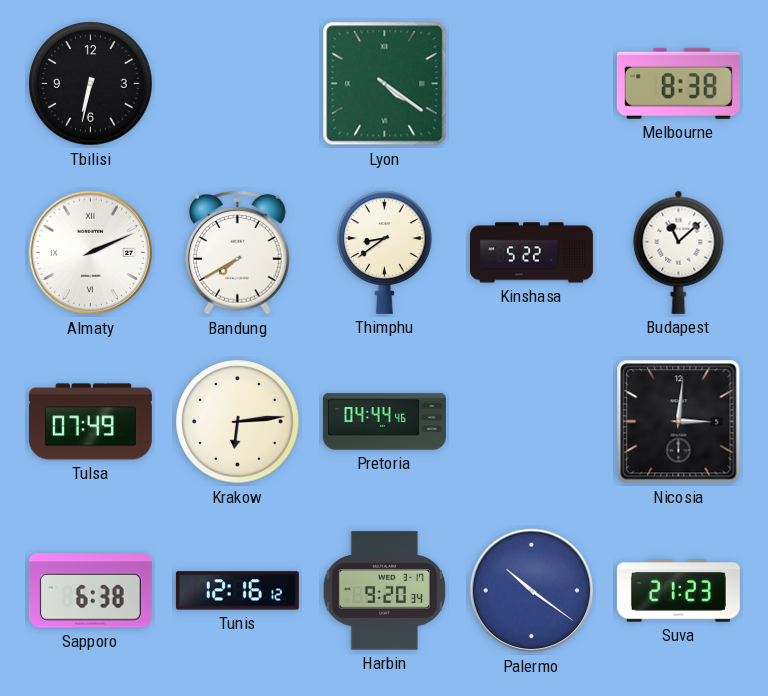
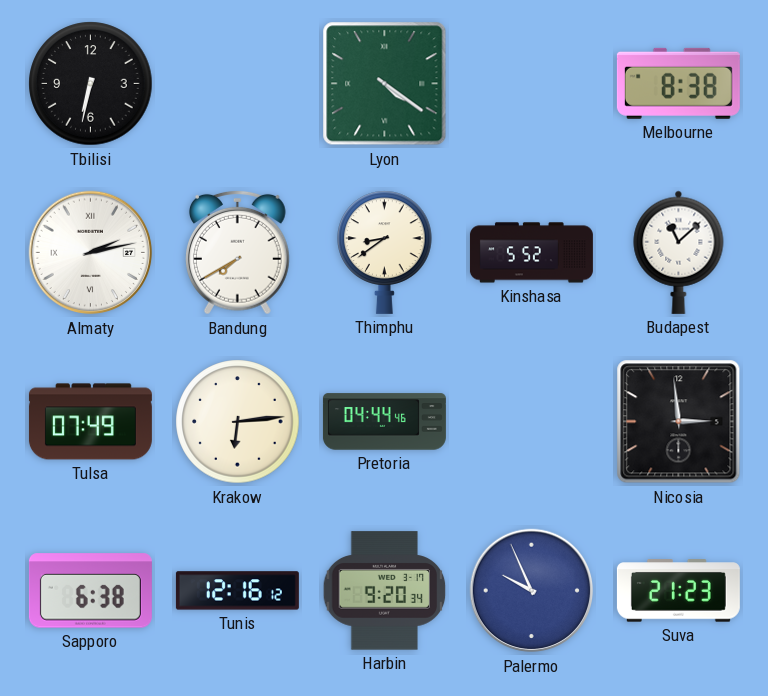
Almaty: 2:11 -> 2:13
Kinshasa: 5:22 -> 5:52
Nicosia: 3:01 -> 2:59
Palermo: 10:21 -> 9:56
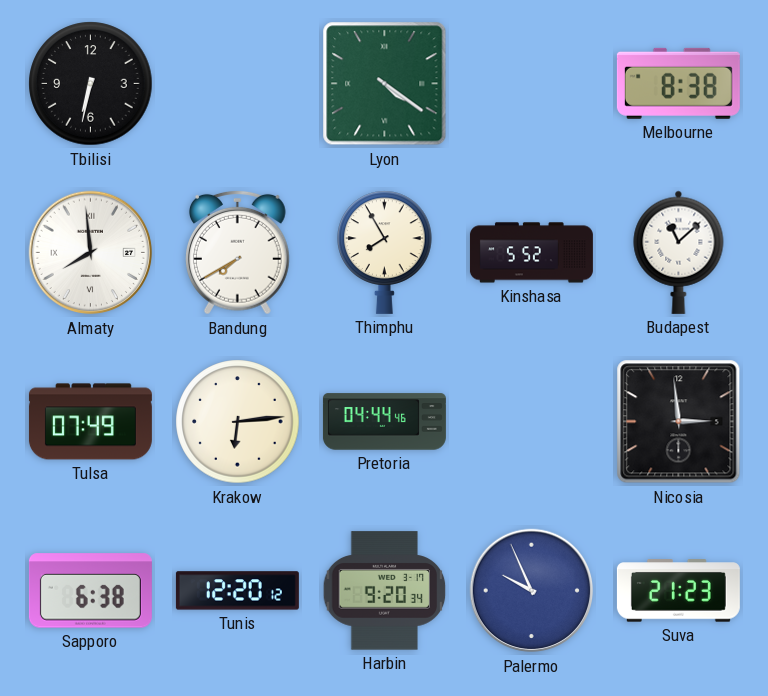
Almaty: 2:13 -> 7:59
Thimphu: 8:39 -> 7:55
Tunis: 12:16 -> 12:20
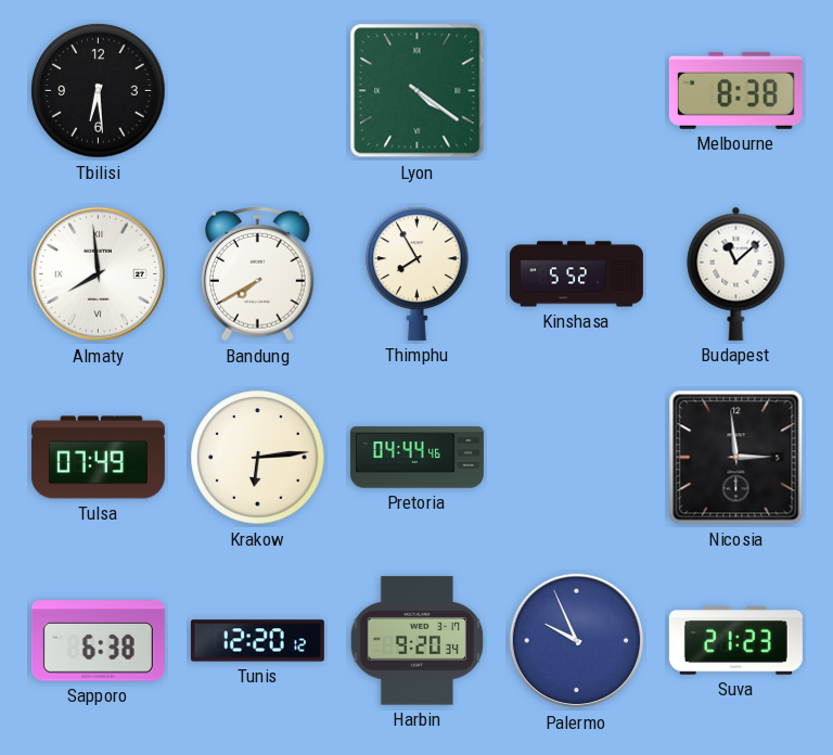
Tbilisi: 6:32 -> 6:29
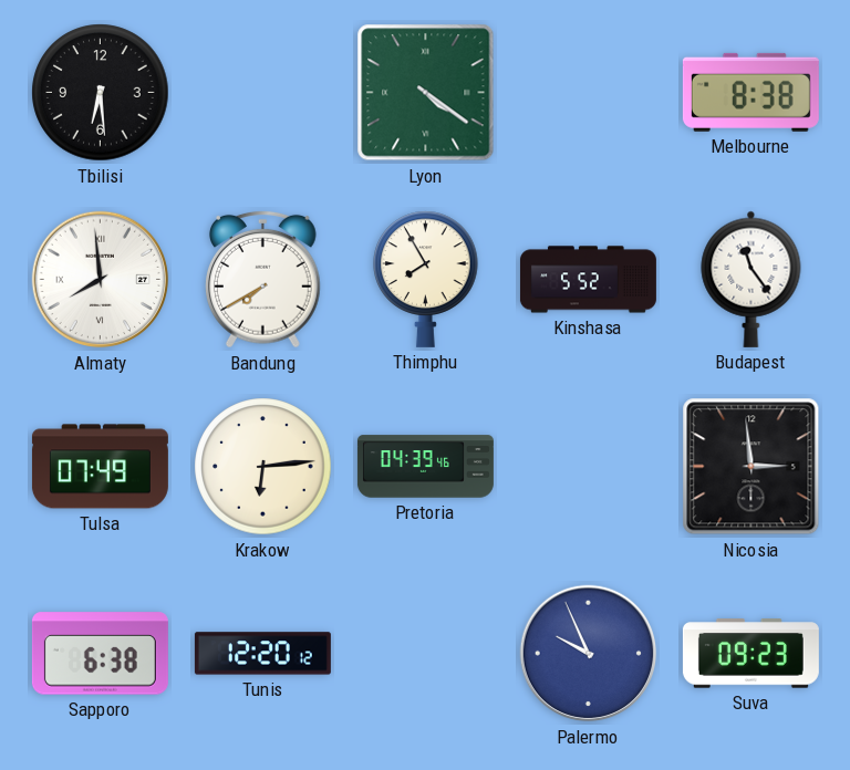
Budapest: 11:08 -> 11:24
Pretoria: 04:44 -> 04:39
Harbin: 9:20 -> none
Suva: 21:23 -> 09:23
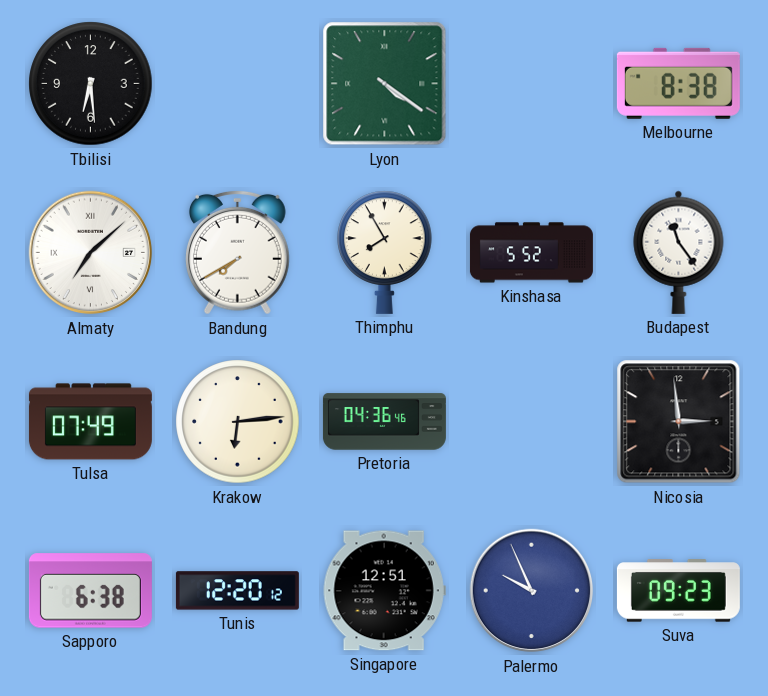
Almaty: 7:59 -> 7:08
Pretoria: 04:39 -> 04:36
Singapore: none -> 12:51
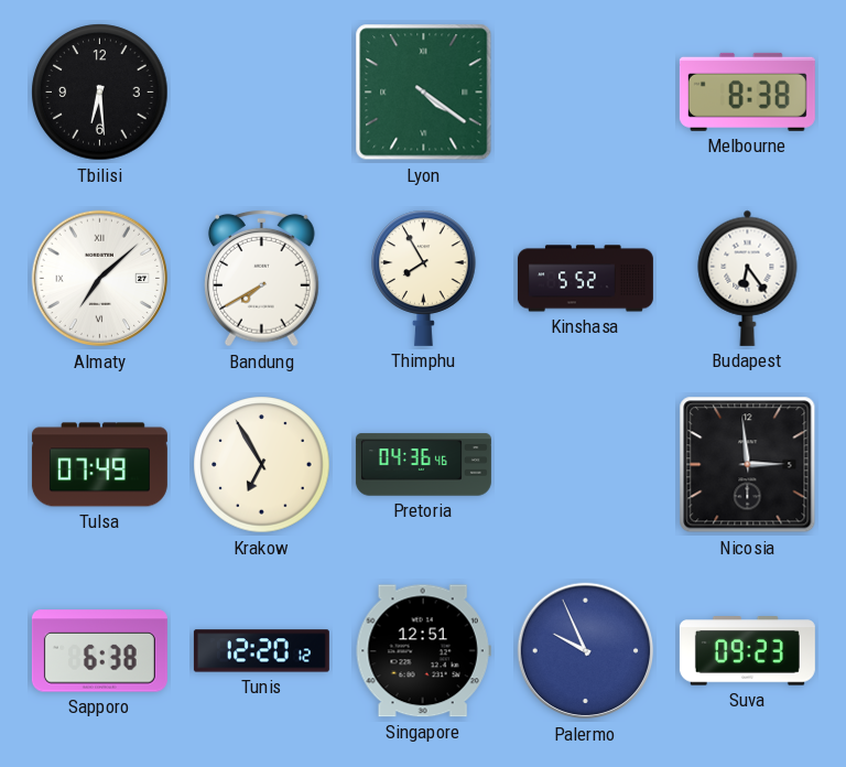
Budapest: 11:24 -> 6:24
Krakow: 6:14 -> 6:55
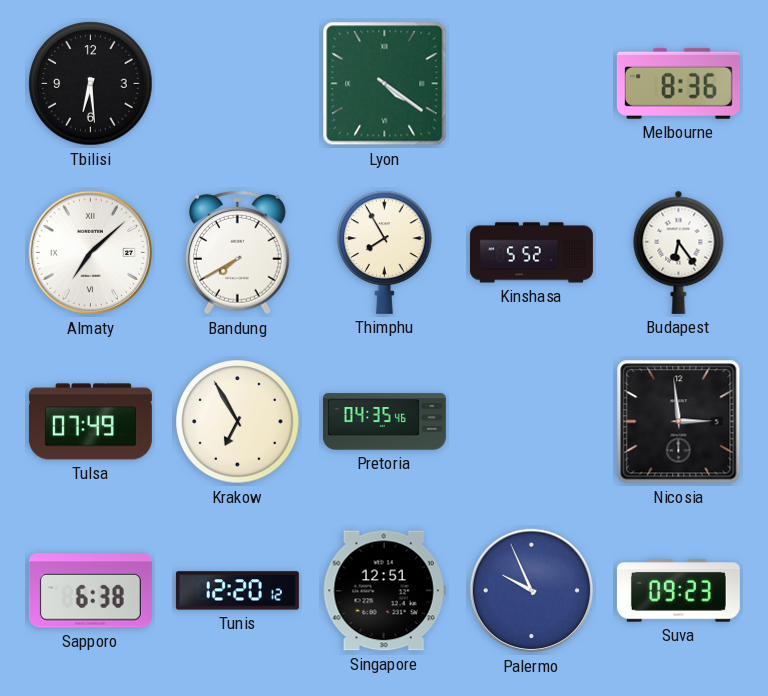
Melbourne: 8:38 -> 8:36
Pretoria: 04:36 -> 04:35
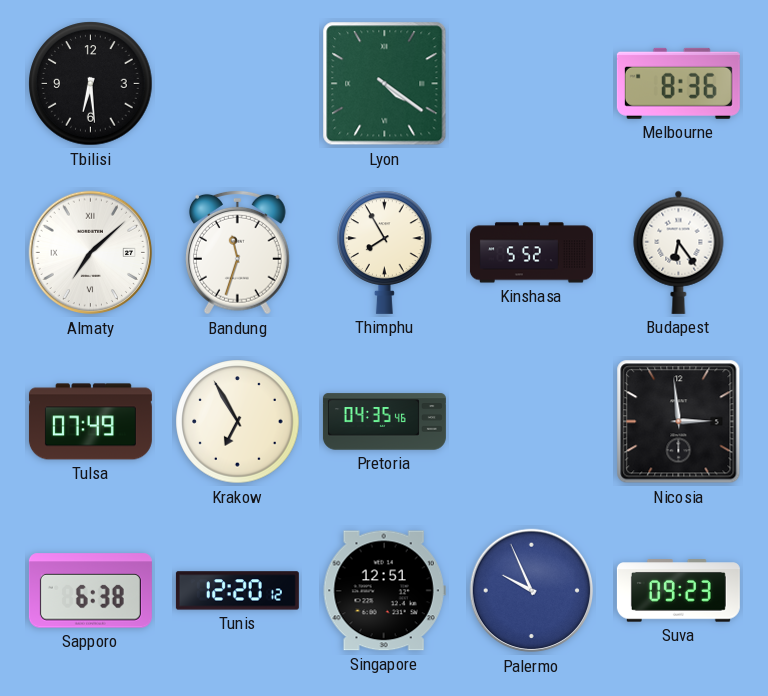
Bandung: 7:40 -> 11:33
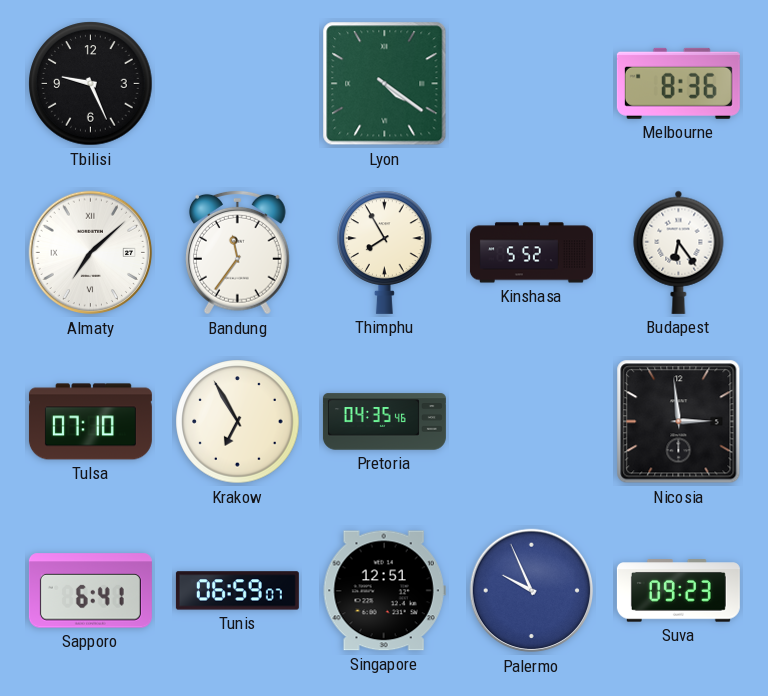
Tbilisi: 6:29 -> 9:26
Bandung: 11:33 -> 11:36
Tulsa: 07:49 -> 07:10
Sapporo: 6:38 -> 6:41
Tunis: 12:20 -> 06:59
